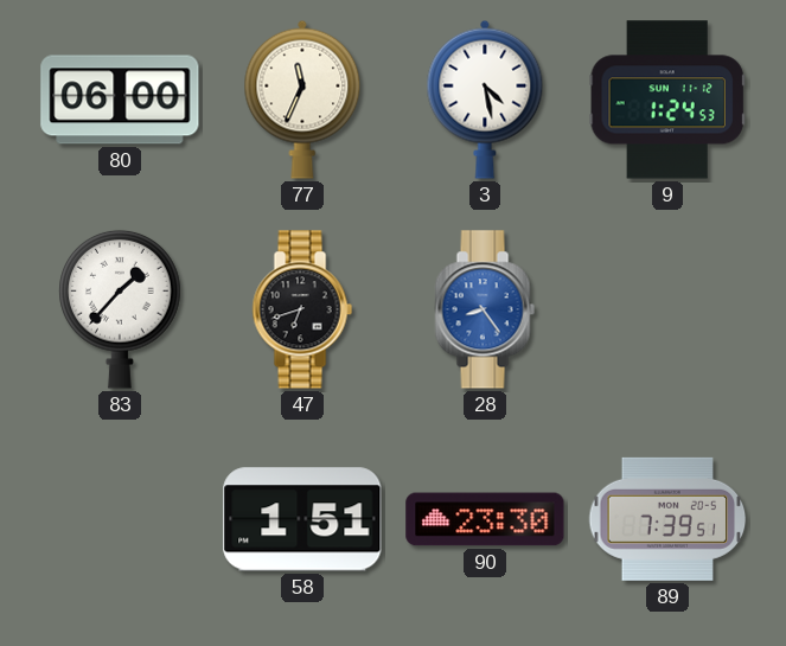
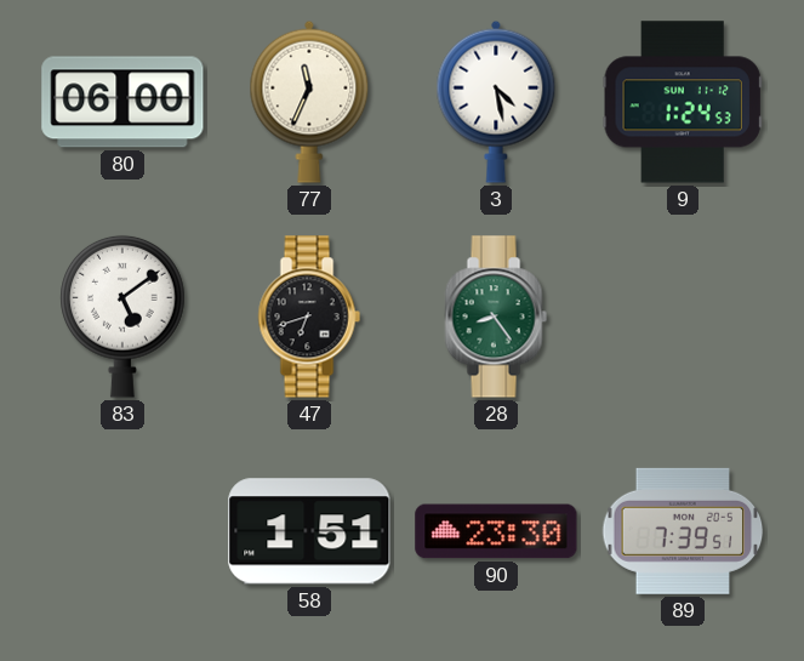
83: 1:37 -> 5:09
28 dial: blue -> green
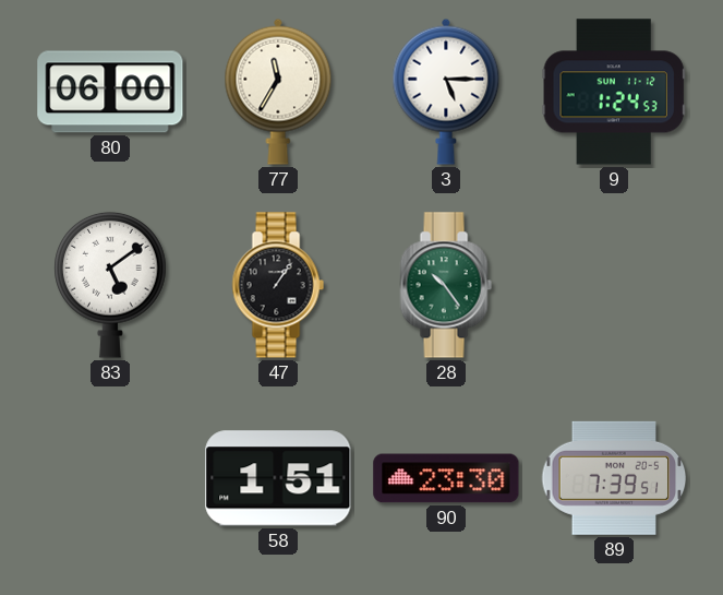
77: 11:34 -> 11:35
3: 4:28 -> 5:15
47: 6:42 -> 1:06
28: 8:24 -> 10:24
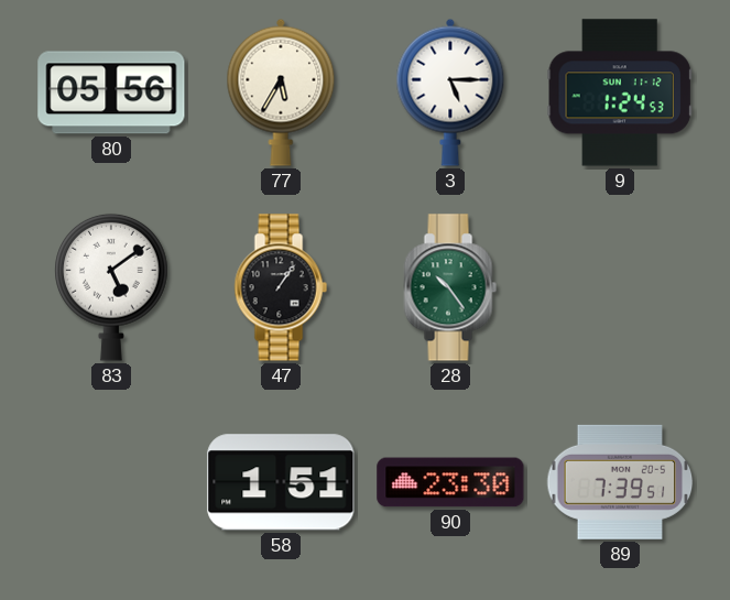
80: 06:00 -> 05:56
77: 11:35 -> 5:35
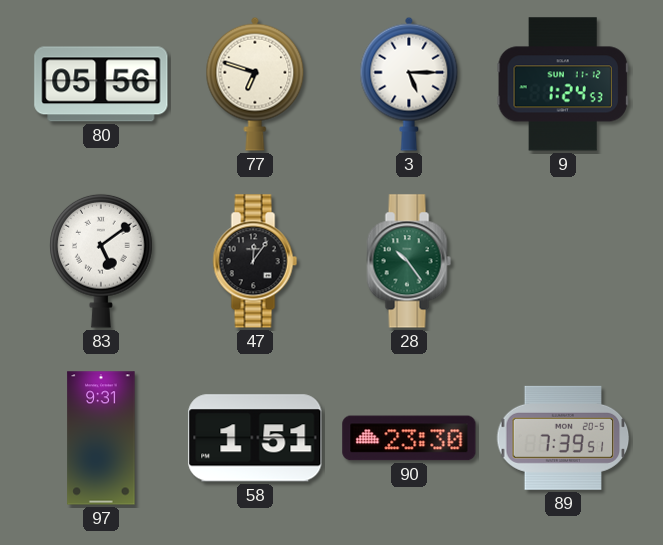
77: 5:35 -> 6:48
47: 1:06 -> 12:06
97: none -> 9:31
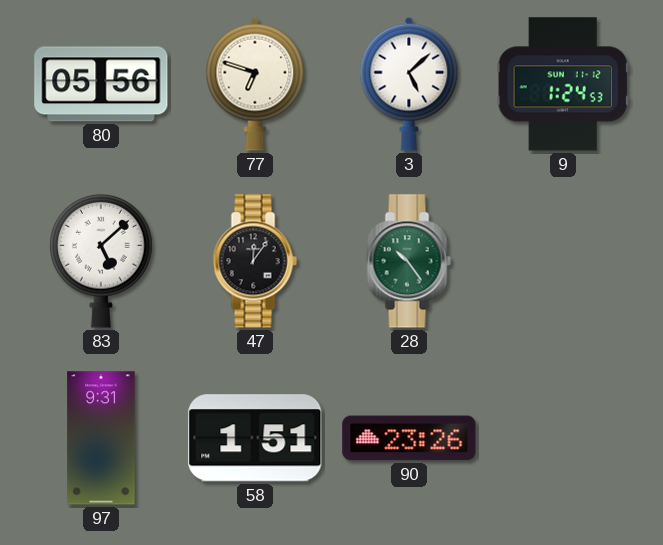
3: 5:15 -> 5:08
83: 5:09 -> 5:08
90: 23:30 -> 23:26
89: 7:39 -> none
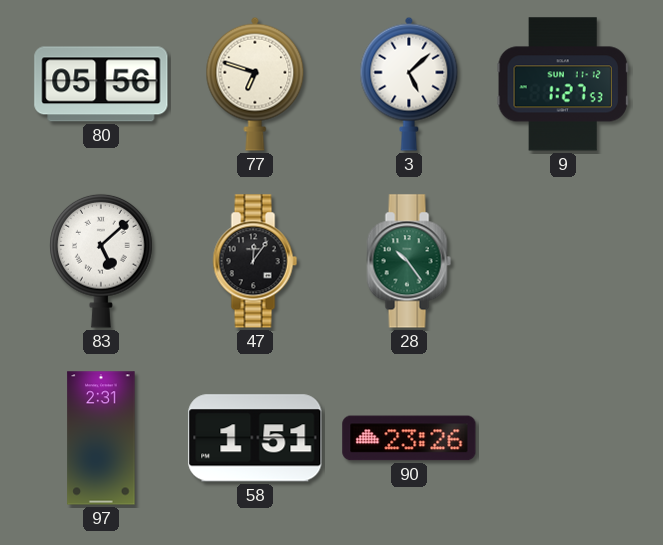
9: 1:24 -> 1:27
97: 9:31 -> 2:31
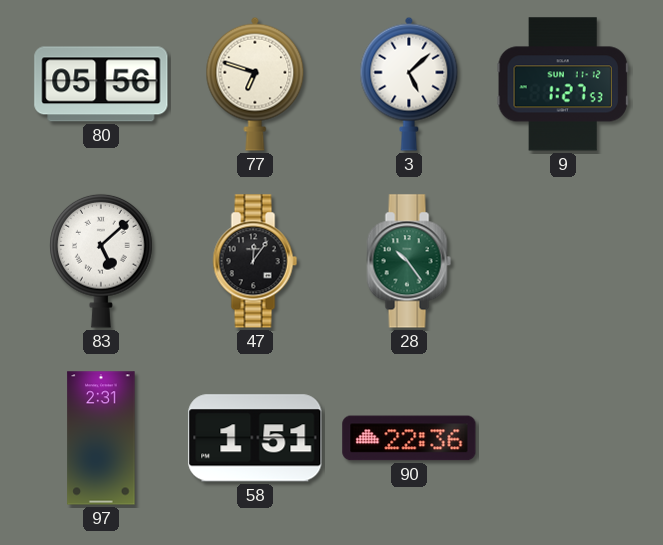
90: 23:26 -> 22:36
